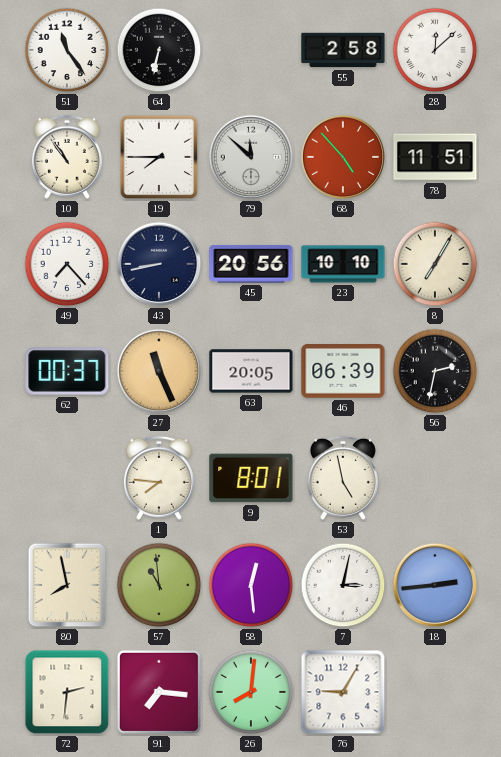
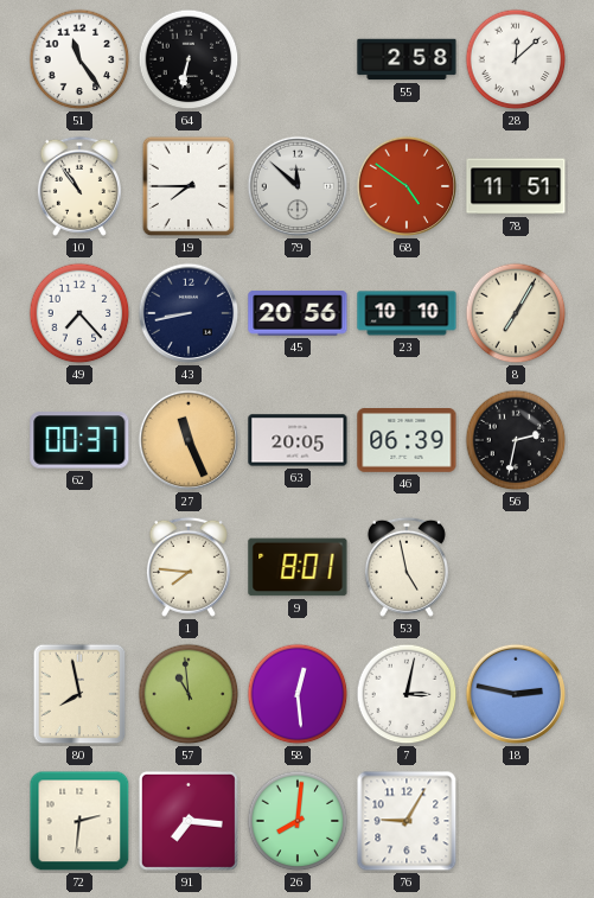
68: 4:53 -> 4:51
18: 2:44 -> 2:47
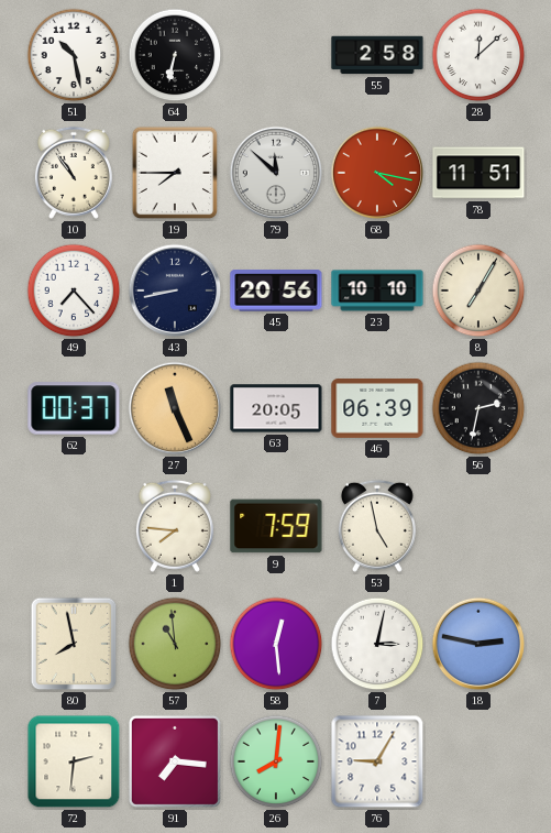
51: 11:24 -> 10:28
68: 4:51 -> 4:17
9: 8:01 -> 7:59
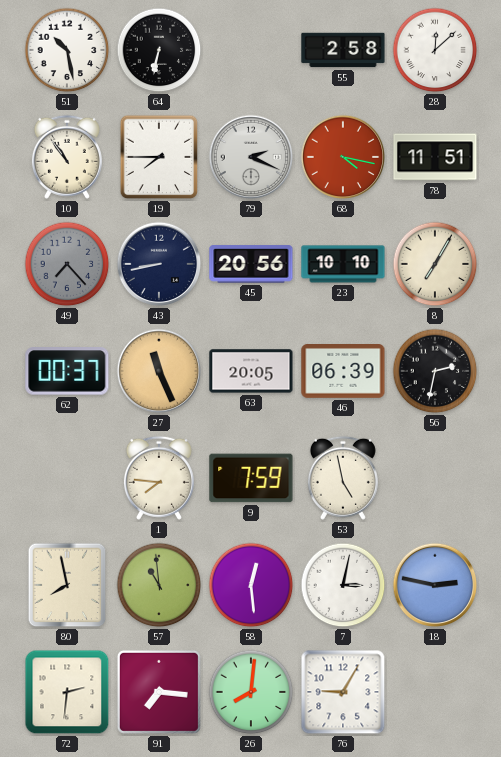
79: 11:52 -> 2:19
49 dial: white -> grey
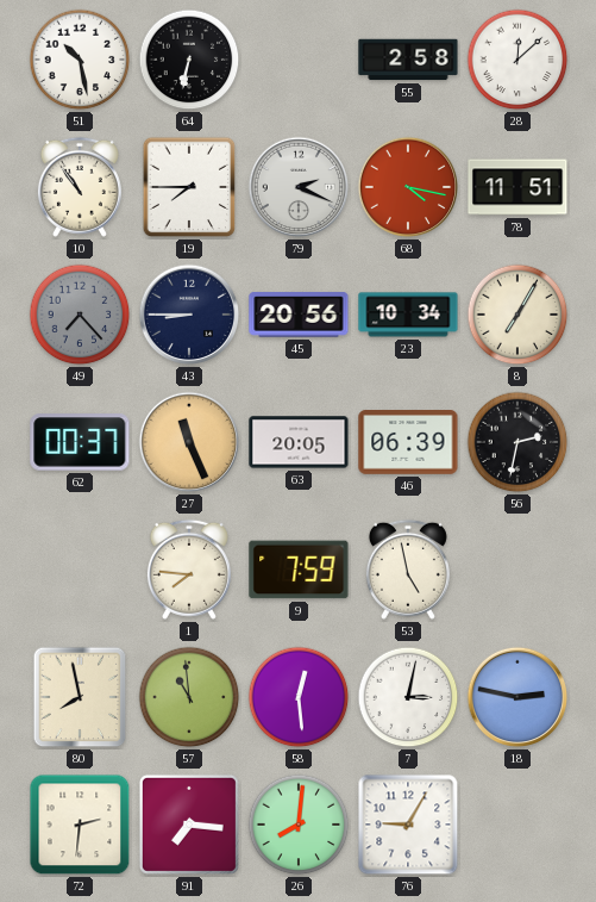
43: 8:43 -> 8:45
23: 10:10 -> 10:34
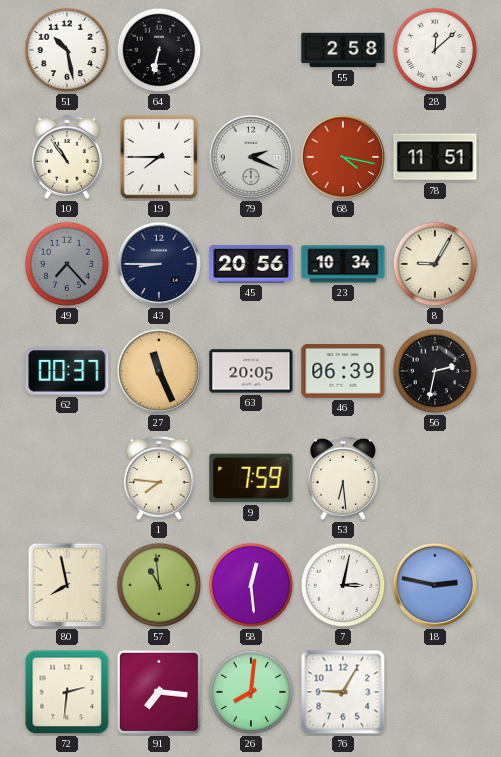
8: 7:05 -> 9:05
53: 4:58 -> 6:29
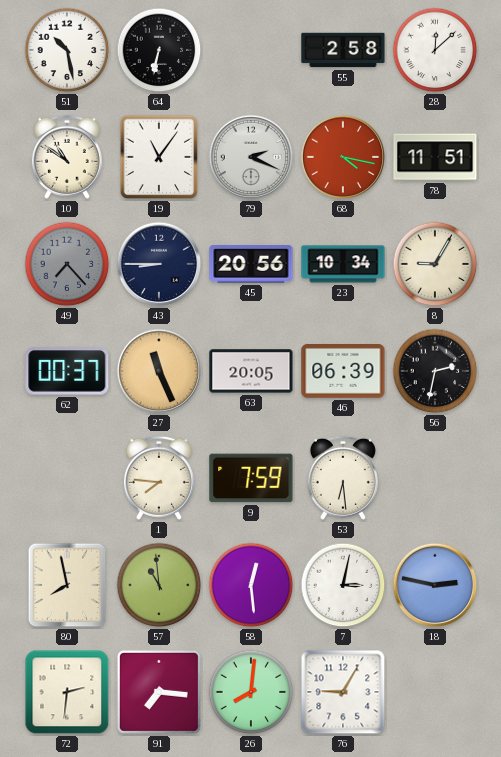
10: 10:54 -> 10:51
19: 7:45 -> 11:06
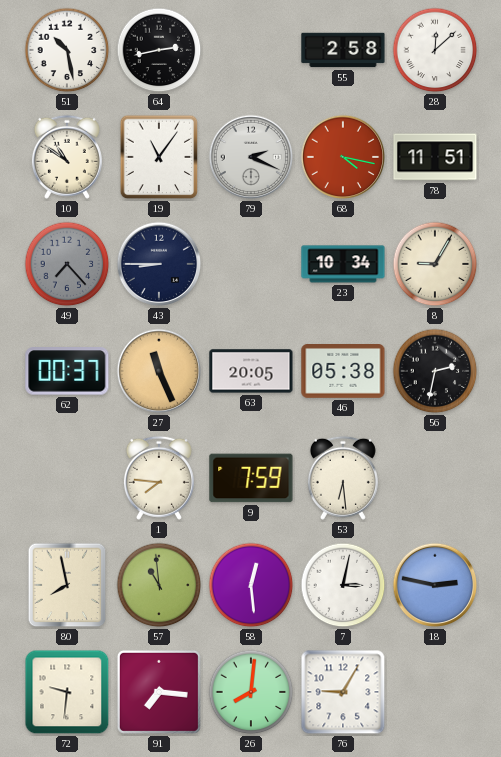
64: 6:32 -> 2:43
45: 20:56 -> none
46: 06:39 -> 05:38
72: 2:31 -> 9:31
